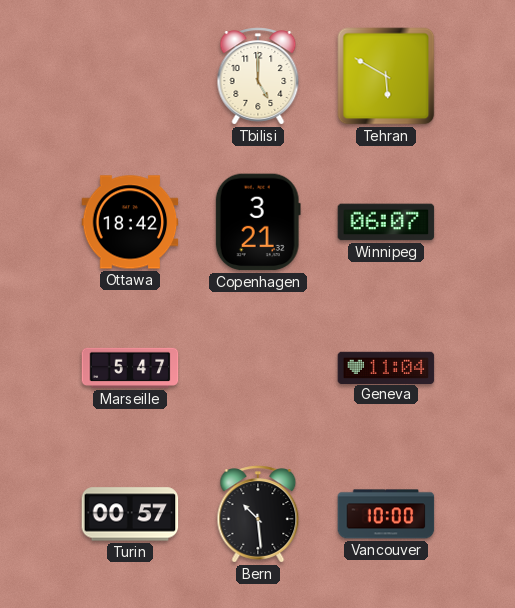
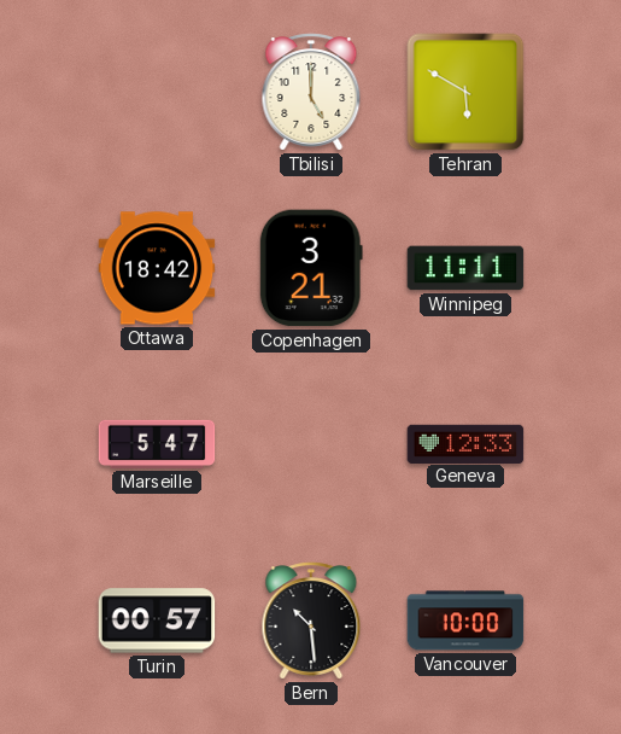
Winnipeg: 06:07 -> 11:11
Geneva: 11:04 -> 12:33
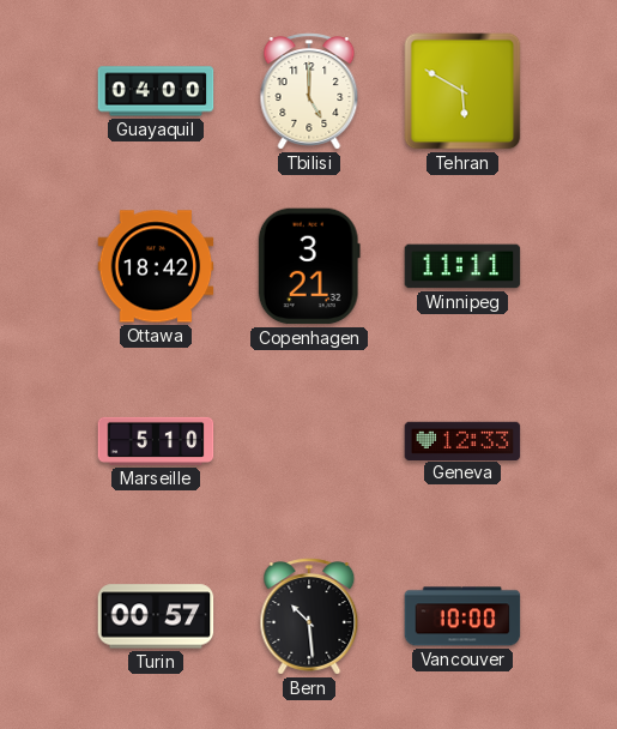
Guayaquil: none -> 04:00
Marseille: 5:47 -> 5:10
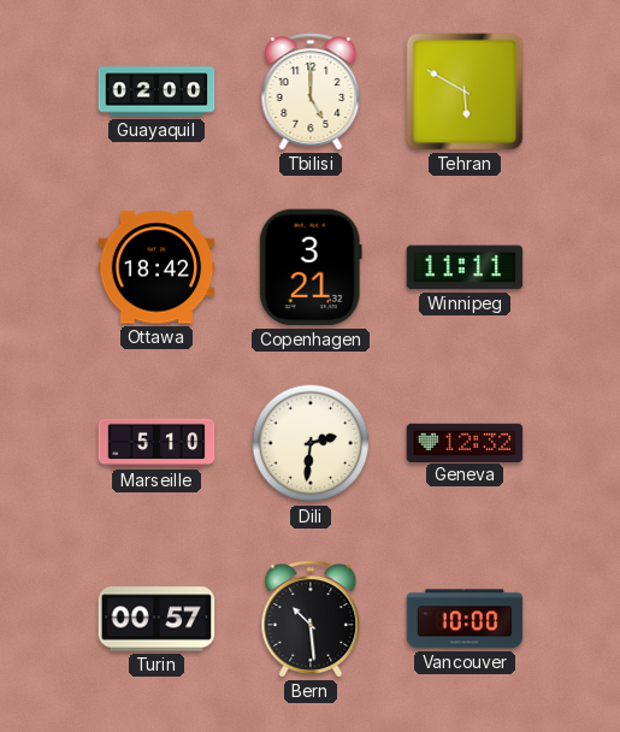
Guayaquil: 04:00 -> 02:00
Dili: none -> 2:31
Geneva: 12:33 -> 12:32
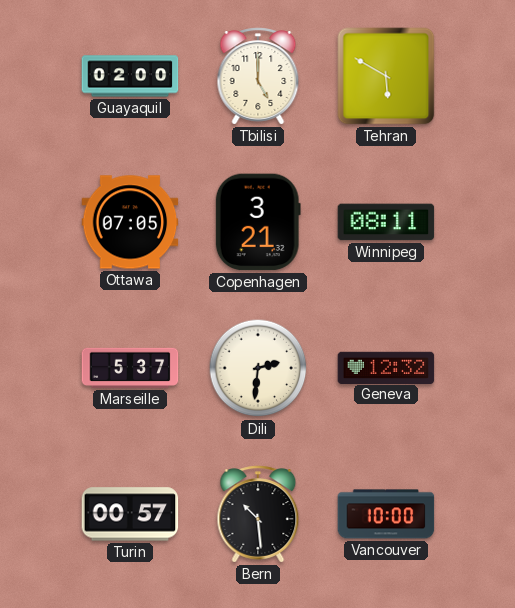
Ottawa: 18:42 -> 07:05
Winnipeg: 11:11 -> 08:11
Marseille: 5:10 -> 5:37
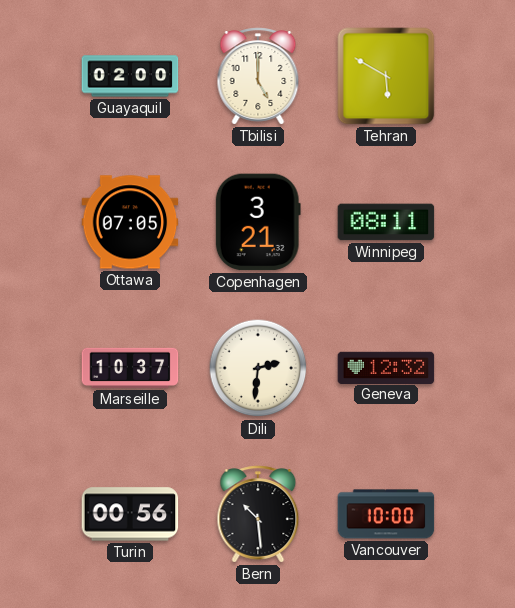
Marseille: 5:37 -> 10:37
Turin: 00:57 -> 00:56
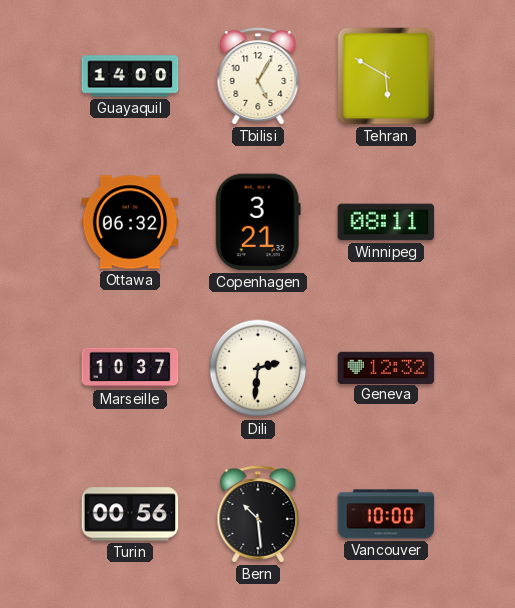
Guayaquil: 02:00 -> 14:00
Tbilisi: 5:00 -> 5:05
Ottawa: 07:05 -> 06:32
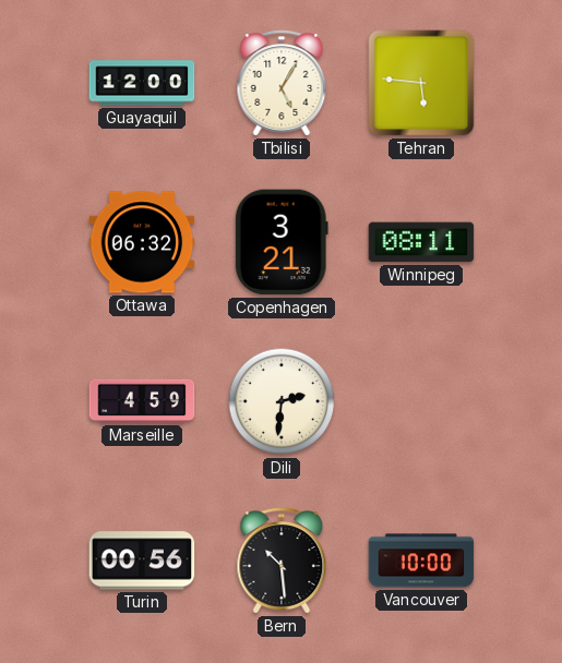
Guayaquil: 14:00 -> 12:00
Tehran: 5:50 -> 5:46
Marseille: 10:37 -> 4:59
Geneva: 12:32 -> none
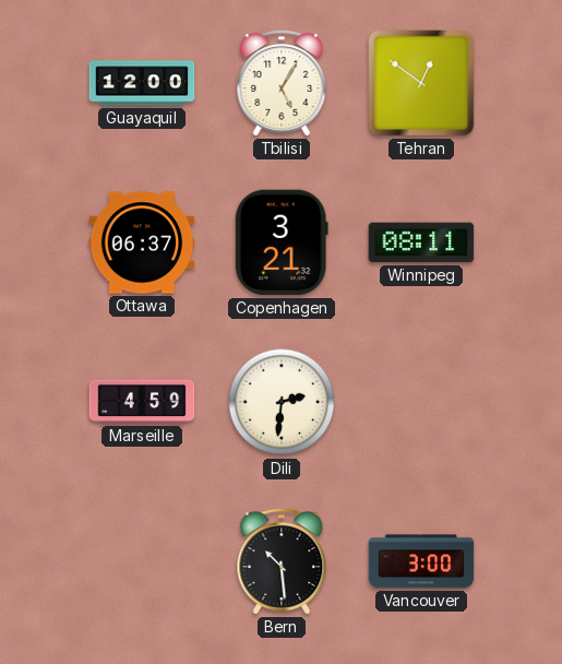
Tehran: 5:46 -> 12:51
Ottawa: 06:32 -> 06:37
Turin: 00:56 -> none
Vancouver: 10:00 -> 3:00
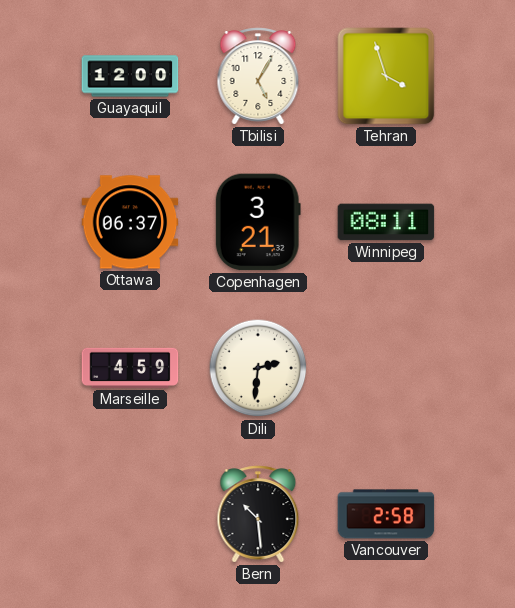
Tehran: 12:51 -> 3:57
Vancouver: 3:00 -> 2:58
